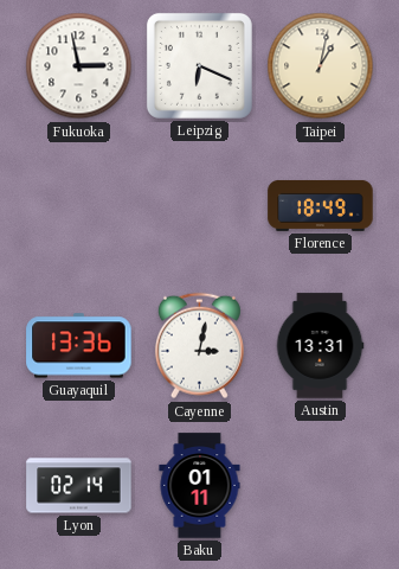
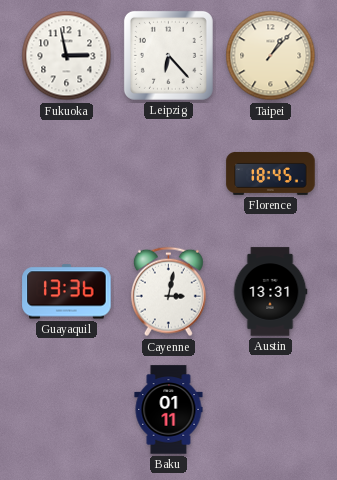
Leipzig: 6:19 -> 6:23
Taipei: 1:02 -> 1:07
Florence: 18:49 -> 18:45
Lyon: 02:14 -> none
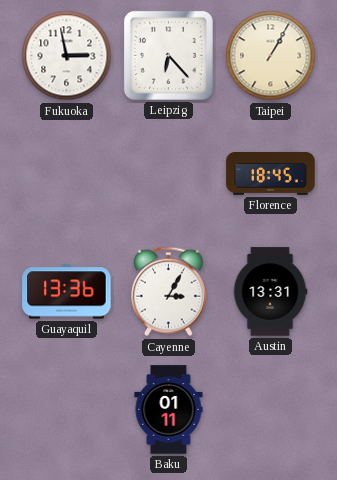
Taipei: 1:07 -> 1:05
Cayenne: 3:02 -> 3:05
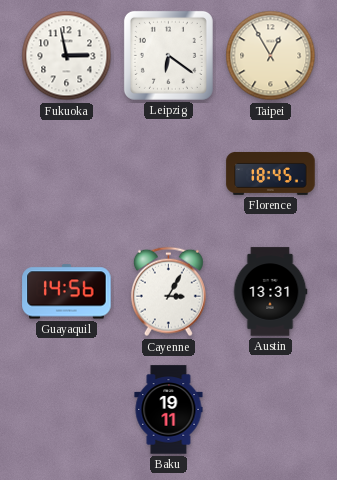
Leipzig: 6:23 -> 6:21
Taipei: 1:05 -> 12:55
Guayaquil: 13:36 -> 14:56
Baku: 01:11 -> 19:11
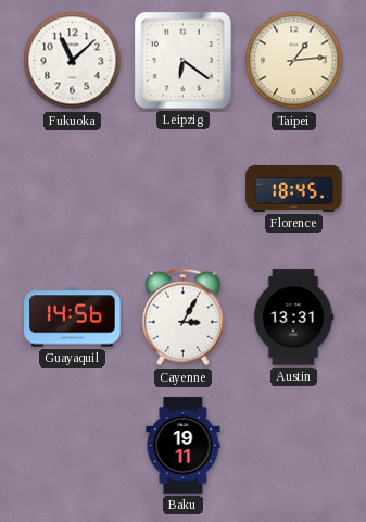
Fukuoka: 2:58 -> 11:08
Taipei: 12:55 -> 1:14
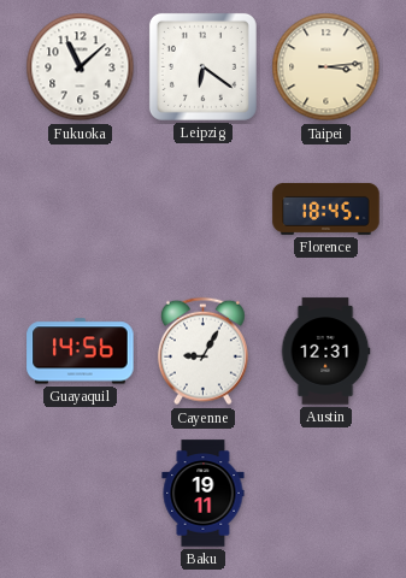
Taipei: 1:14 -> 3:14
Cayenne: 3:05 -> 9:05
Austin: 13:31 -> 12:31
